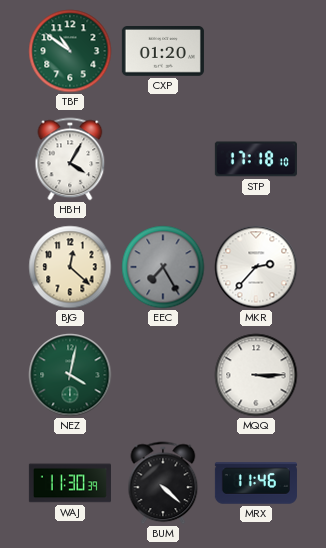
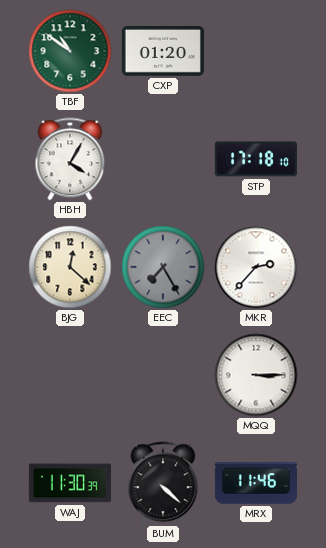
NEZ: 4:02 -> none
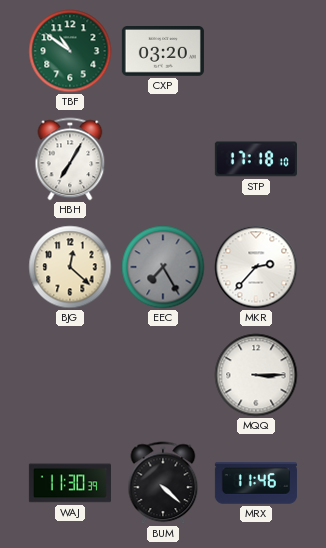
CXP: 01:20 -> 03:20
HBH: 4:05 -> 7:05
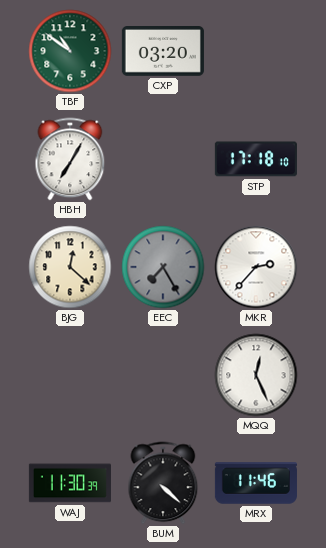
MQQ: 3:15 -> 12:26
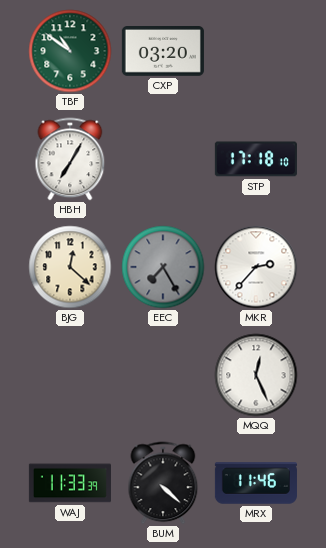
WAJ: 11:30 -> 11:33
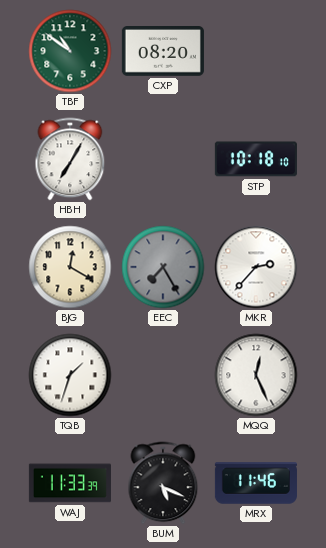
CXP: 03:20 -> 08:20
STP: 17:18 -> 10:18
BJG: 12:22 -> 12:20
TQB: none -> 1:33
BUM: 4:22 -> 5:19
